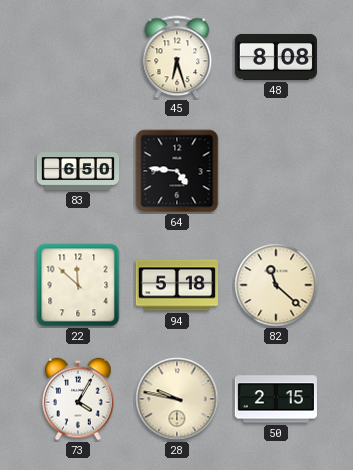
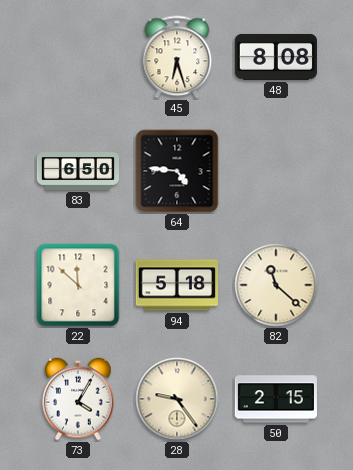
28: 9:47 -> 9:24
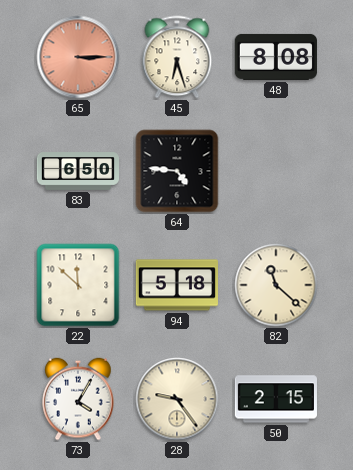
65: none -> 3:15
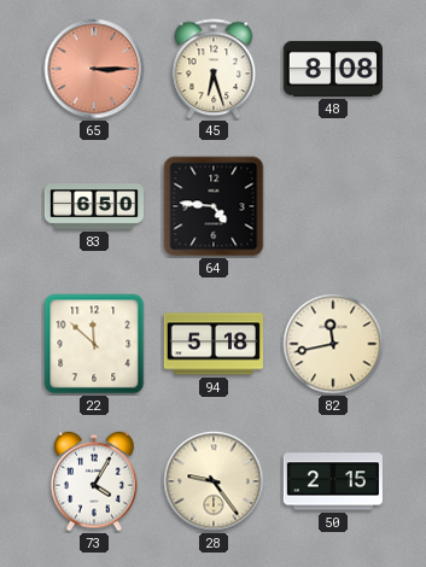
82: 11:22 -> 11:43
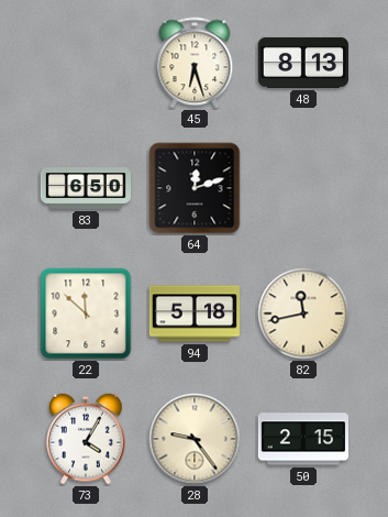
65: 3:15 -> none
48: 8:08 -> 8:13
64: 4:46 -> 12:12
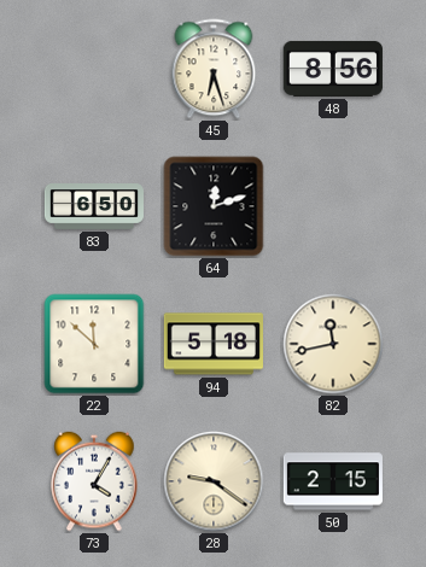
48: 8:13 -> 8:56
28: 9:24 -> 9:21
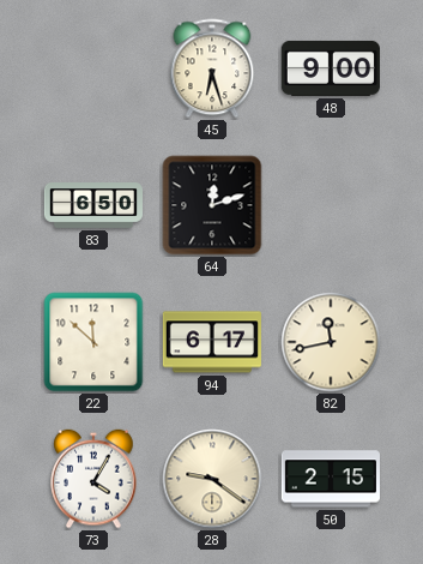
48: 8:56 -> 9:00
94: 5:18 -> 6:17
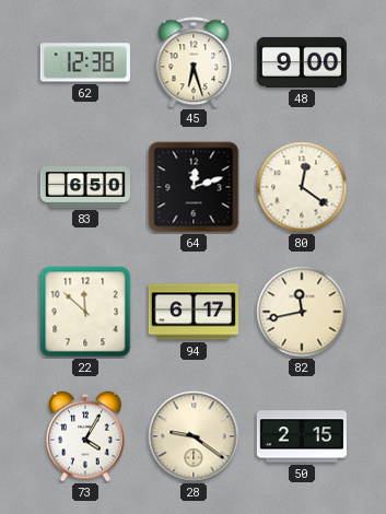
62: none -> 12:38
80: none -> 12:21
